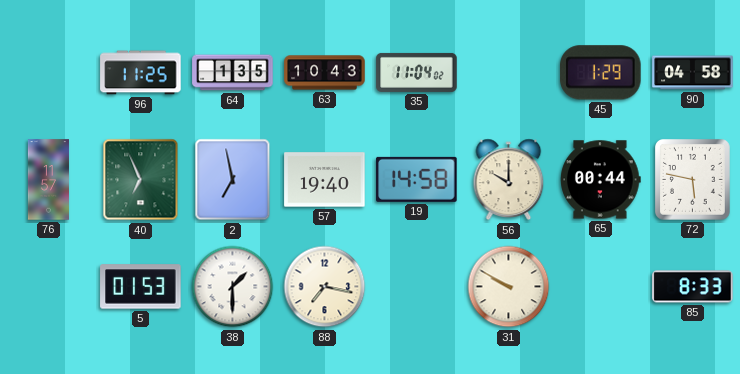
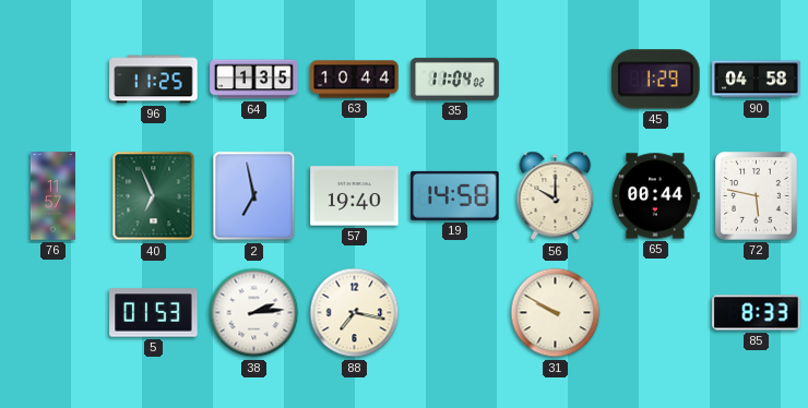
63: 10:43 -> 10:44
38: 1:30 -> 2:14
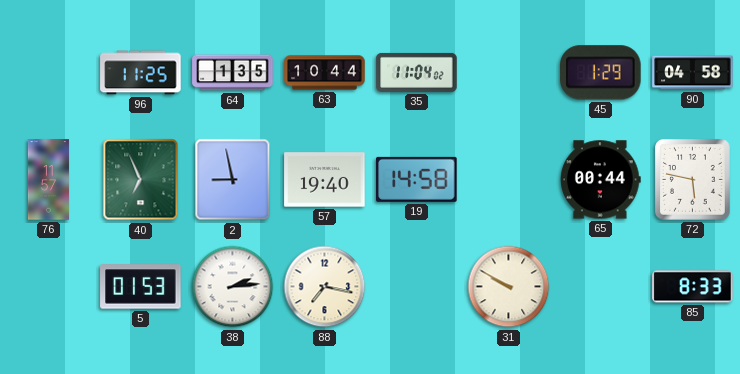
2: 6:58 -> 8:58
56: 10:00 -> none
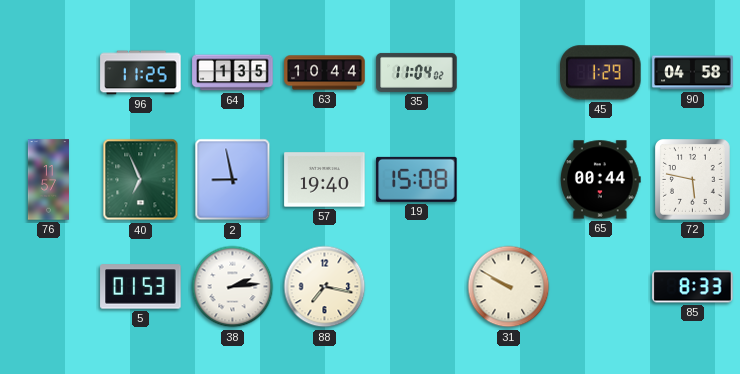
19: 14:58 -> 15:08
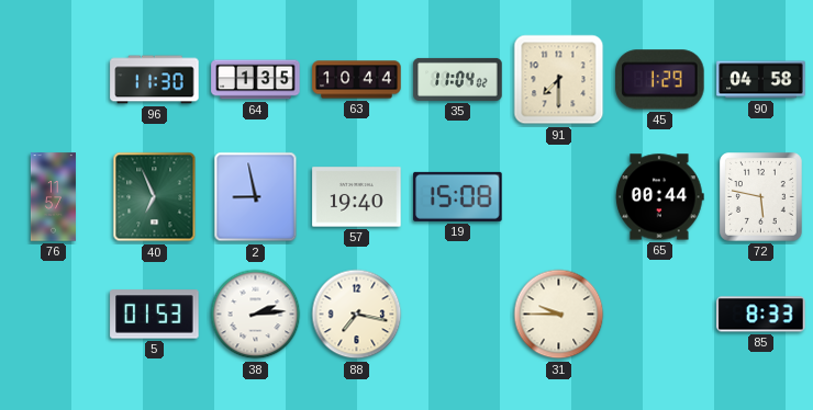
96: 11:25 -> 11:30
91: none -> 7:30
31: 9:50 -> 9:45
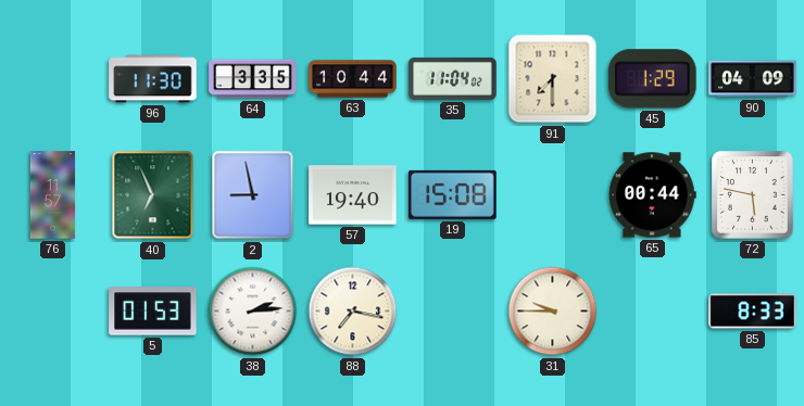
64: 1:35 -> 3:35
90: 04:58 -> 04:09
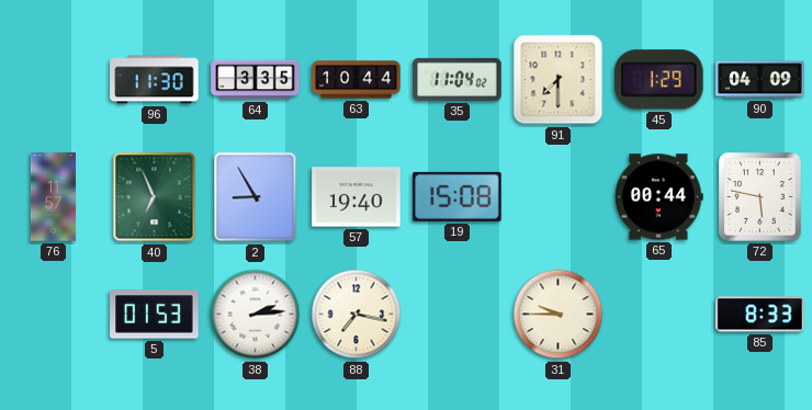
2: 8:58 -> 8:55
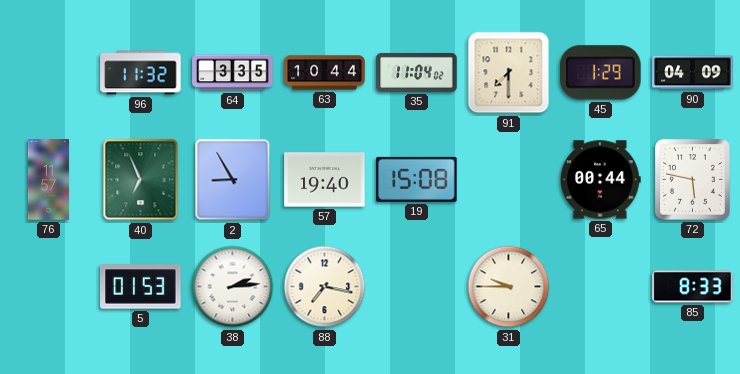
96: 11:30 -> 11:32
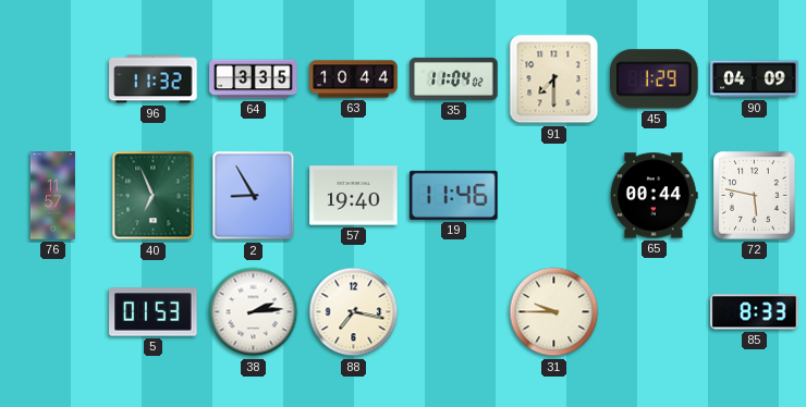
19: 15:08 -> 11:46
